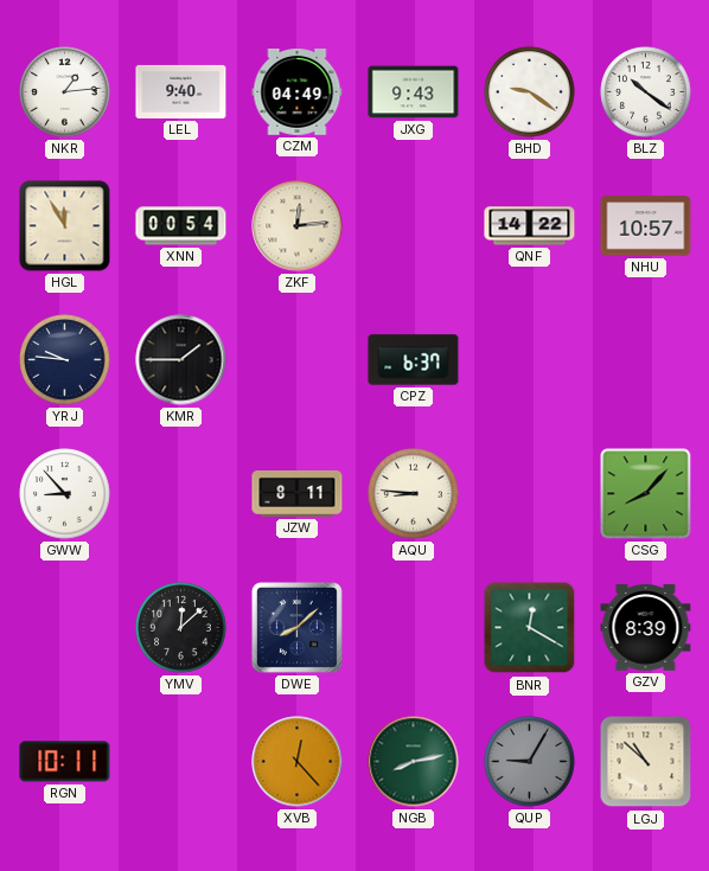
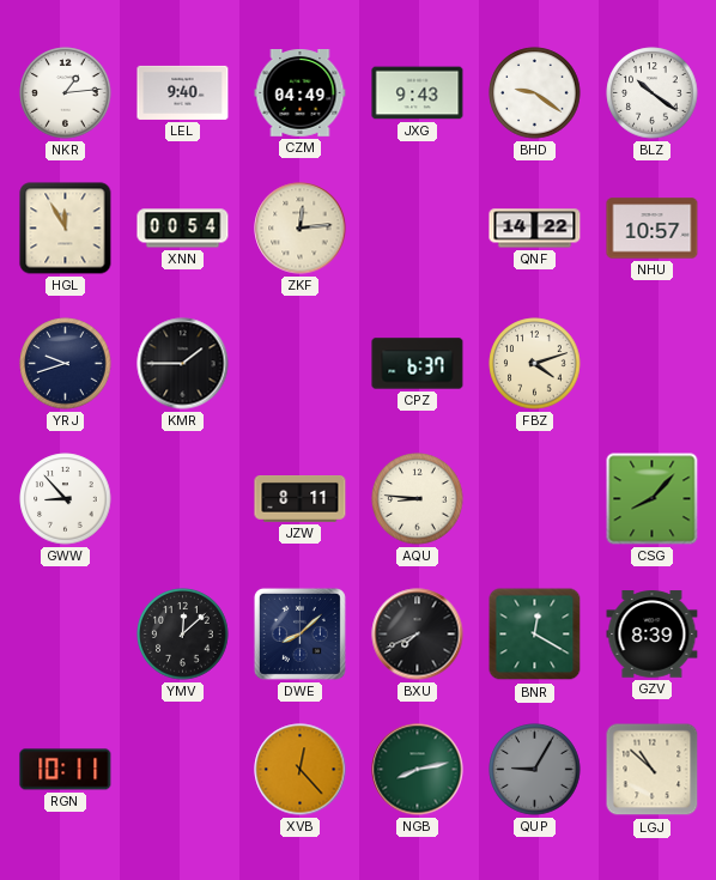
YRJ: 9:46 -> 9:42
FBZ: none -> 4:12
BXU: none -> 7:41
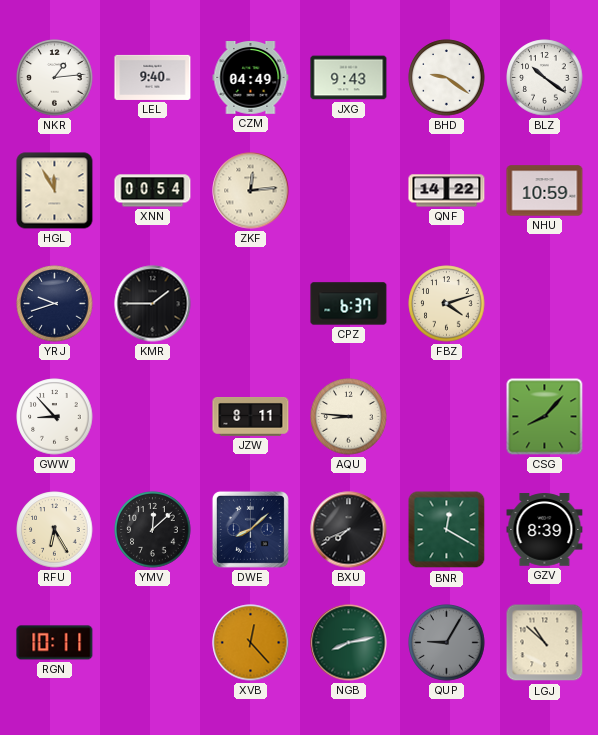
NHU: 10:57 -> 10:59
RFU: none -> 6:25
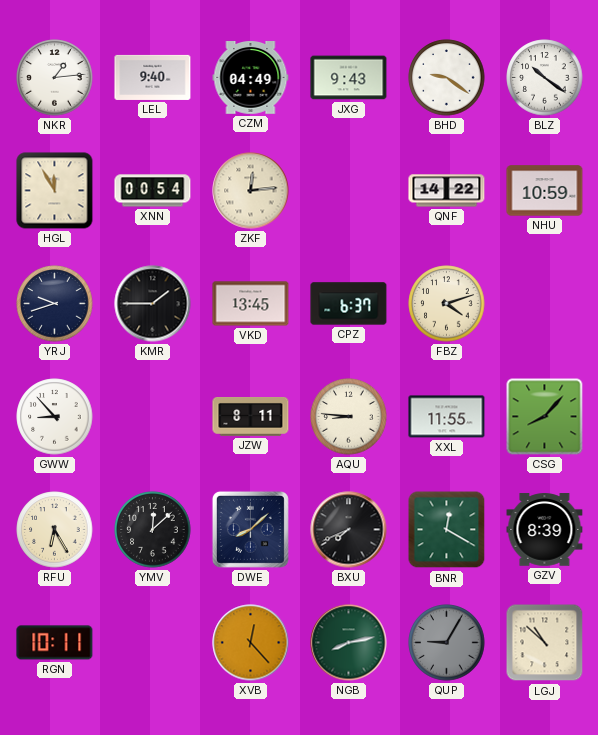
VKD: none -> 13:45
XXL: none -> 11:55
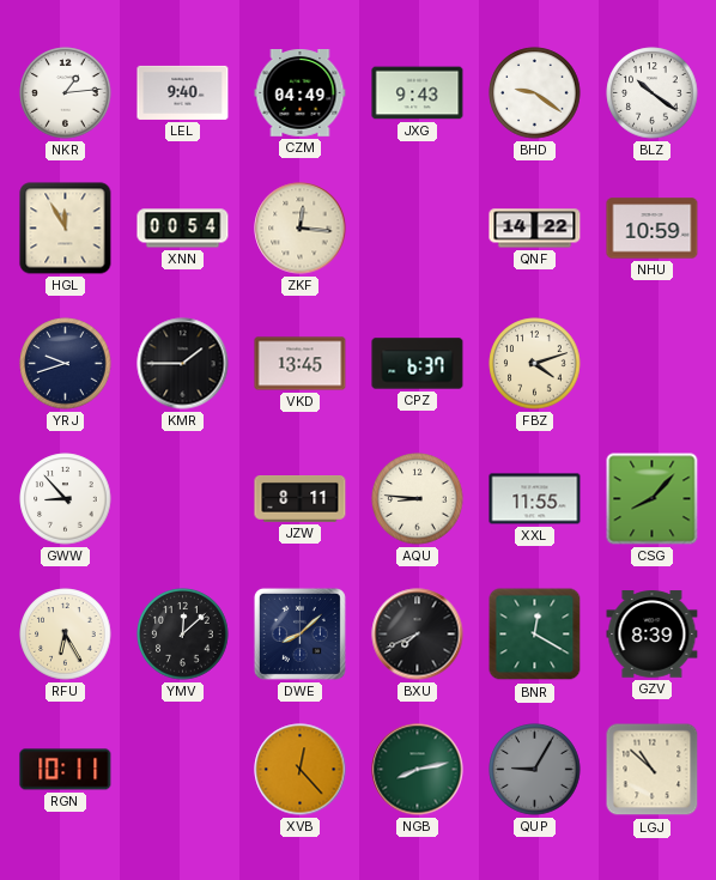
ZKF: 12:14 -> 12:16
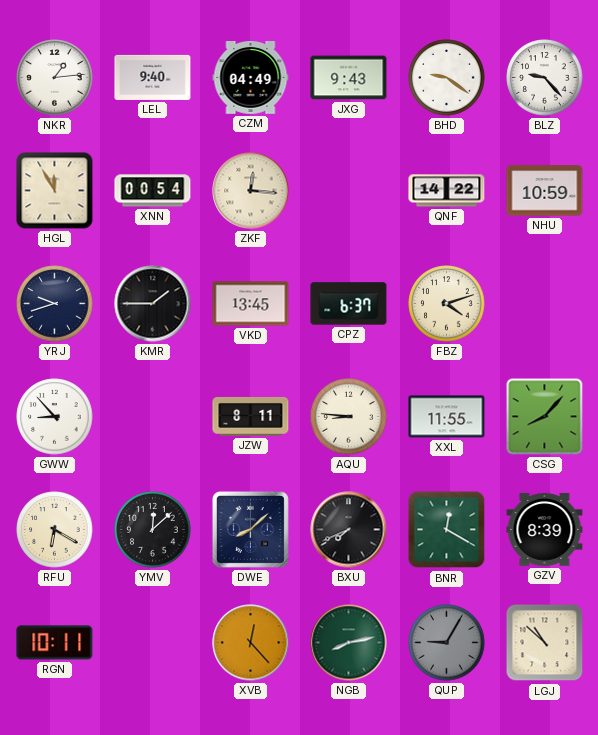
BLZ: 10:21 -> 9:23
RFU: 6:25 -> 6:20
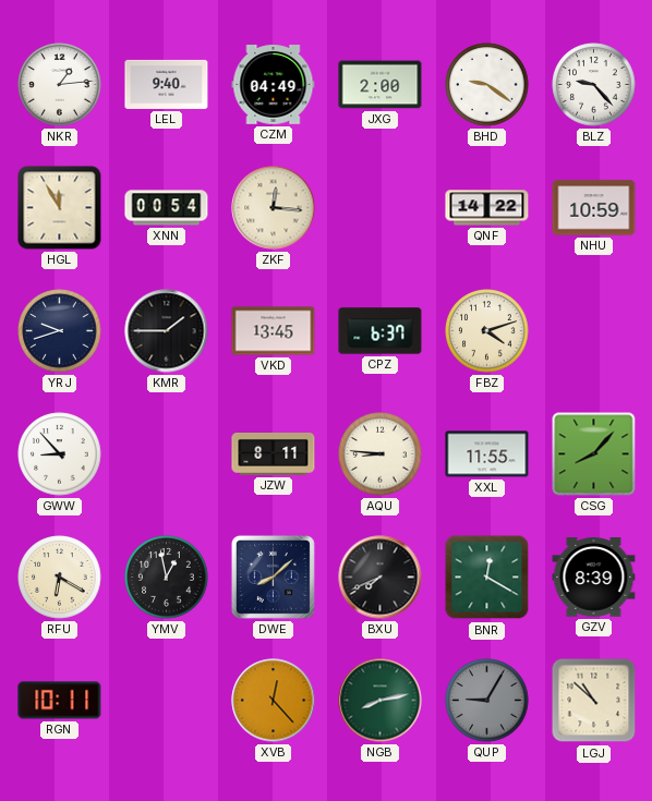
JXG: 9:43 -> 2:00
YMV: 12:08 -> 12:58
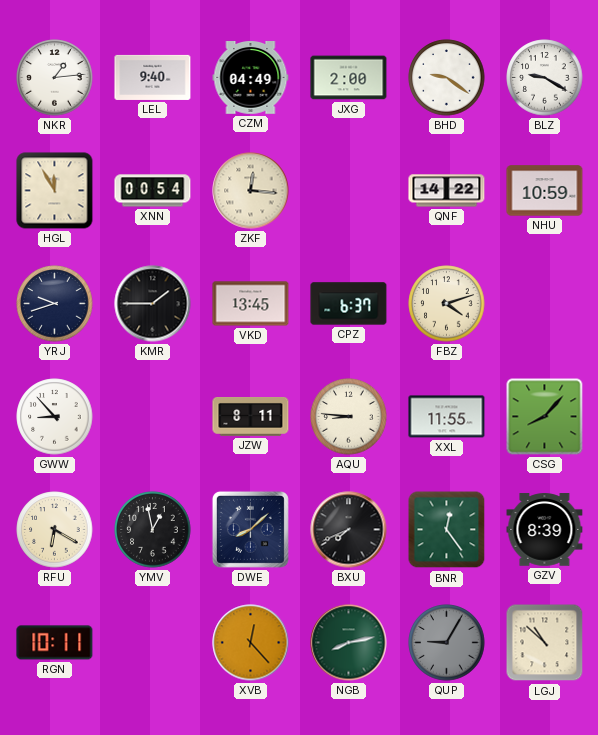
BLZ: 9:23 -> 9:20
BNR: 12:20 -> 12:24
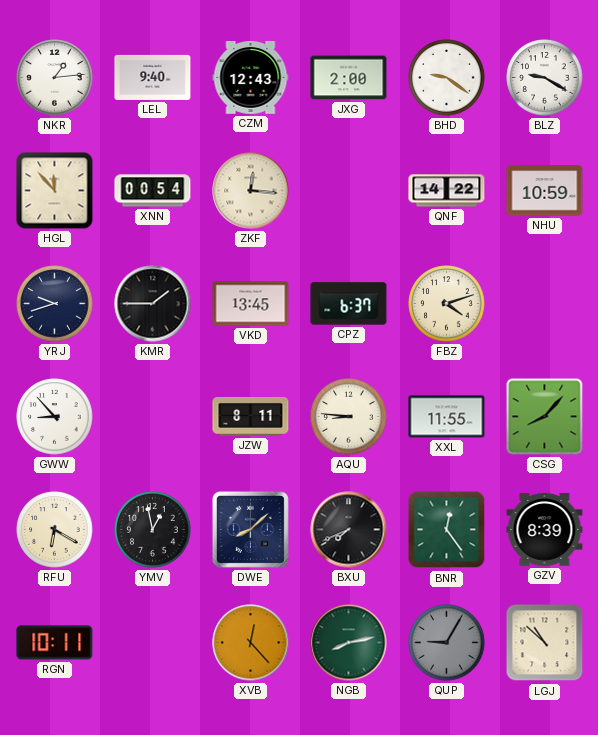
CZM: 04:49 -> 12:43
HGL: 11:55 -> 11:53
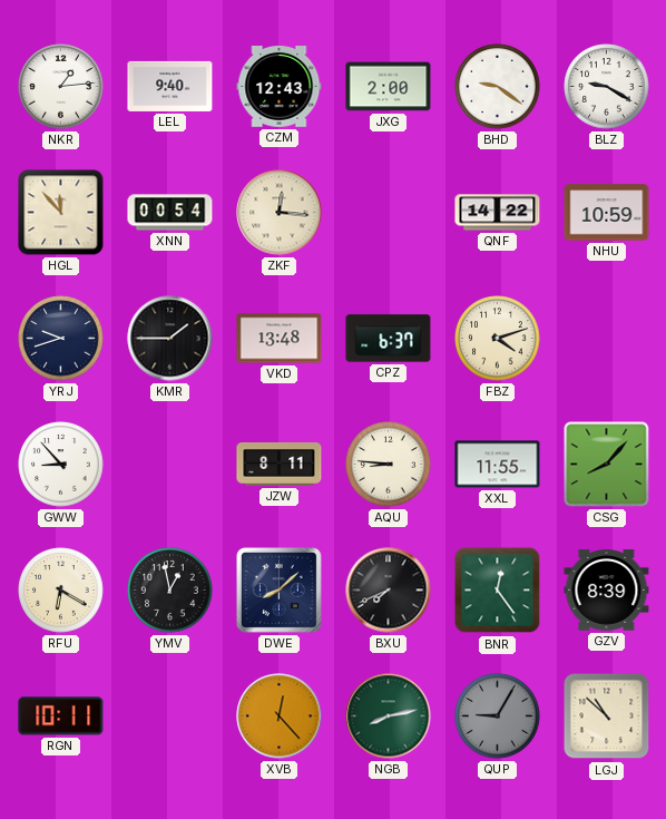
VKD: 13:45 -> 13:48
